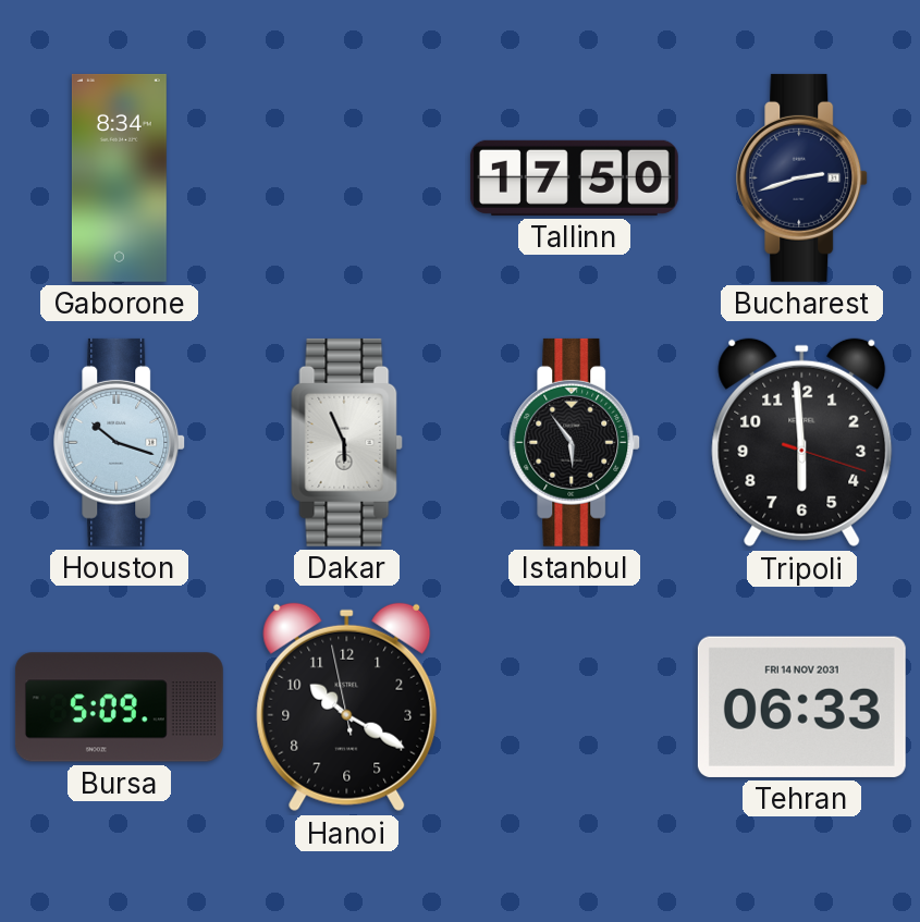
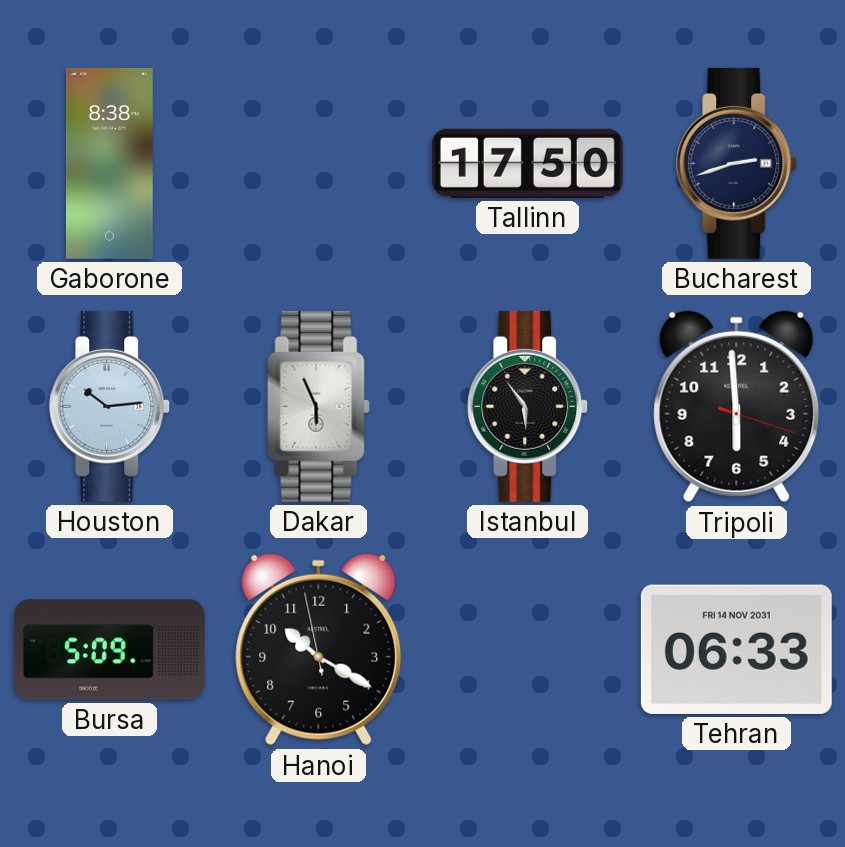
Gaborone: 8:34 -> 8:38
Houston: 10:18 -> 10:14
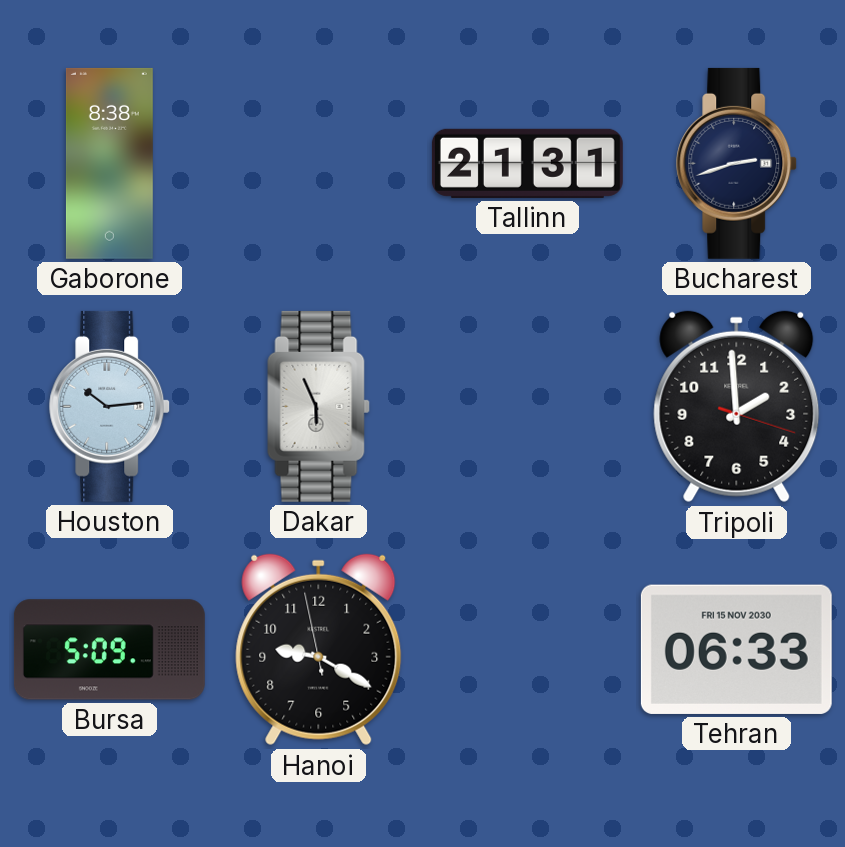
Tallinn: 17:50 -> 21:31
Istanbul: 5:54 -> none
Tripoli: 5:59 -> 1:59
Hanoi: 10:19 -> 9:19
Tehran date: FRI 14 NOV 2031 -> FRI 15 NOV 2030
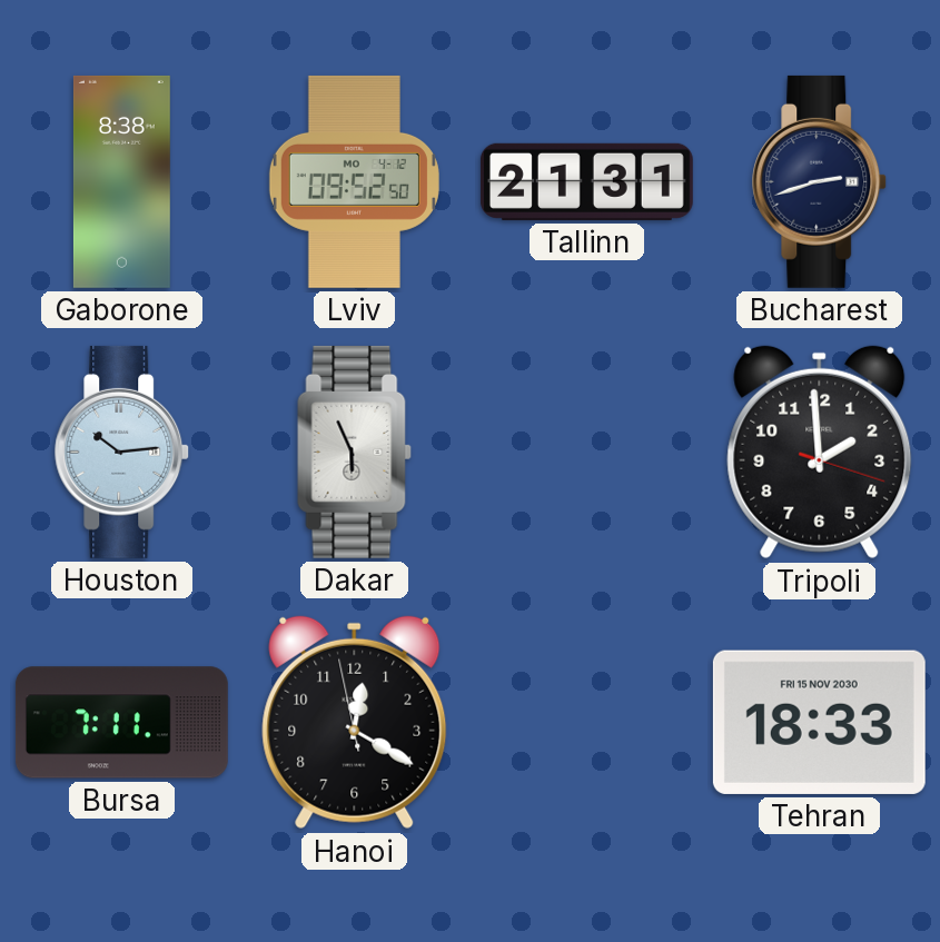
Lviv: none -> 09:52
Bursa: 5:09 -> 7:11
Hanoi: 9:19 -> 12:19
Tehran: 06:33 -> 18:33
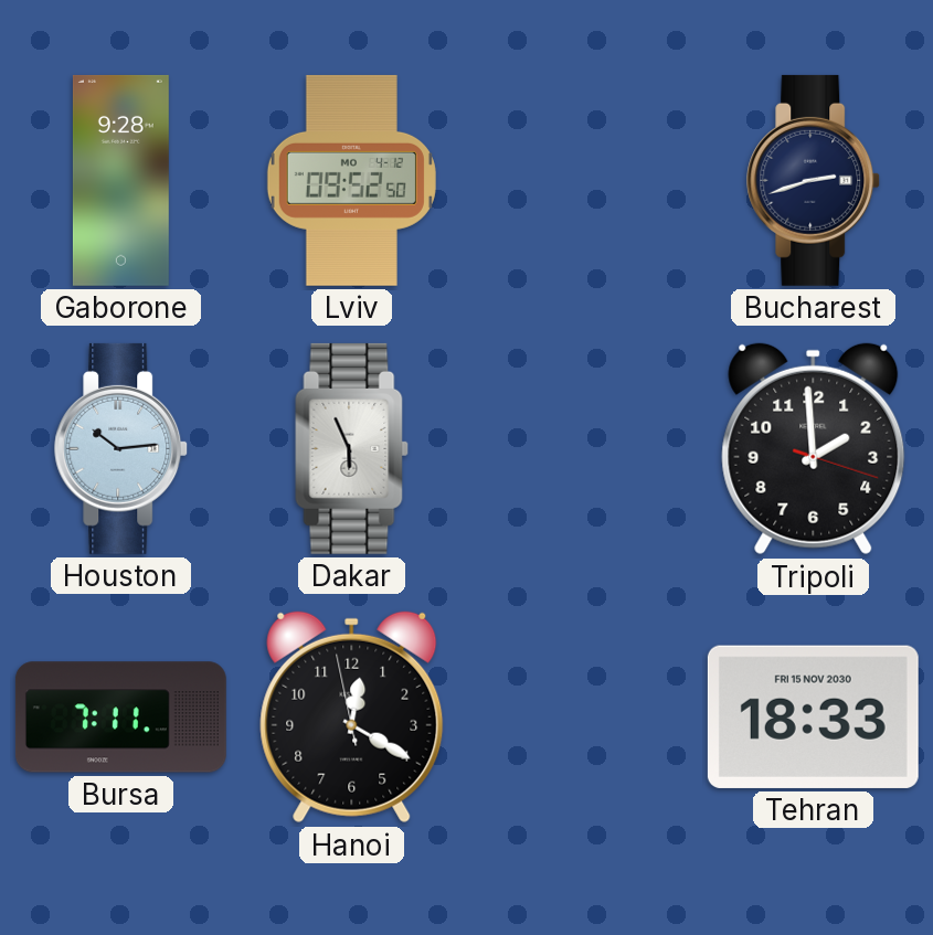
Gaborone: 8:38 -> 9:28
Tallinn: 21:31 -> none
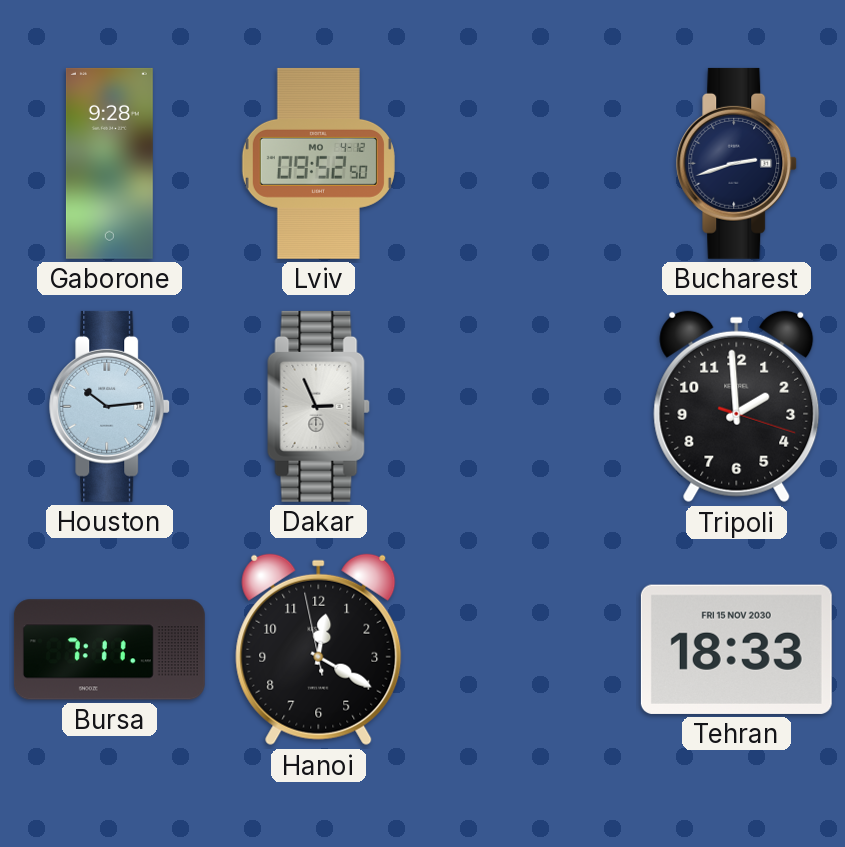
Dakar: 5:56 -> 2:56
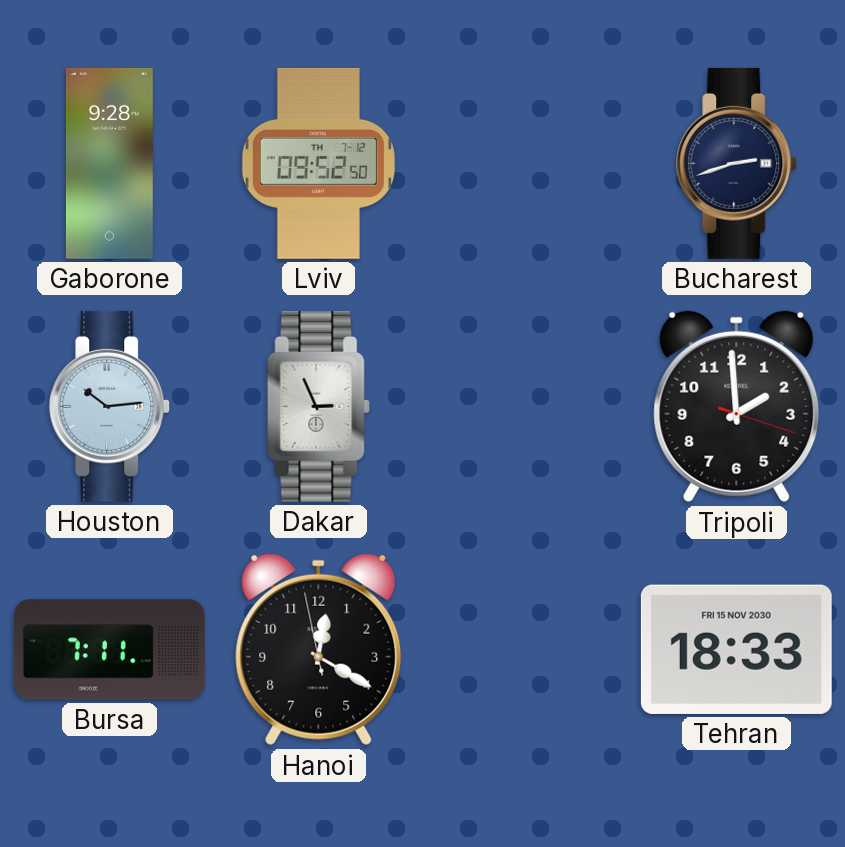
Lviv date: MO 4-12 -> TH 7-12
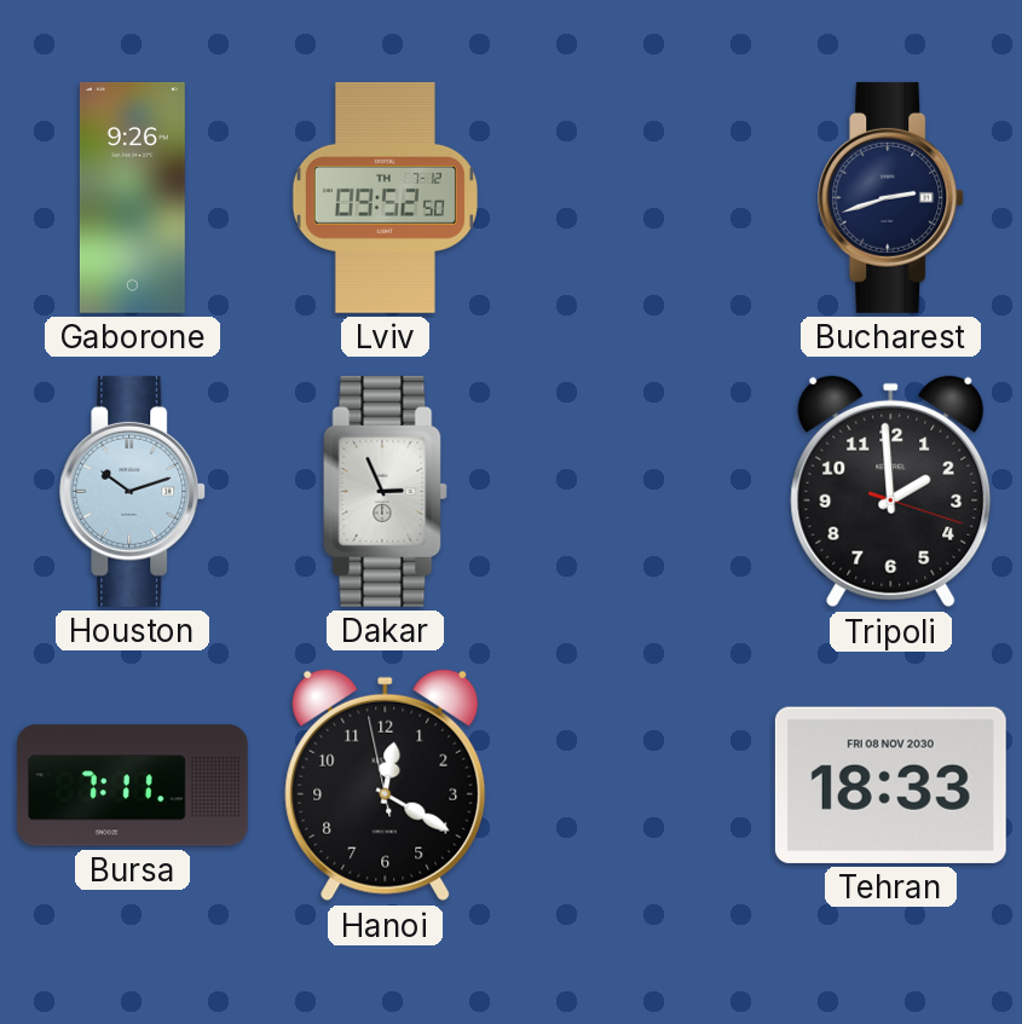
Gaborone: 9:28 -> 9:26
Houston: 10:14 -> 10:12
Tehran date: FRI 15 NOV 2030 -> FRI 08 NOV 2030
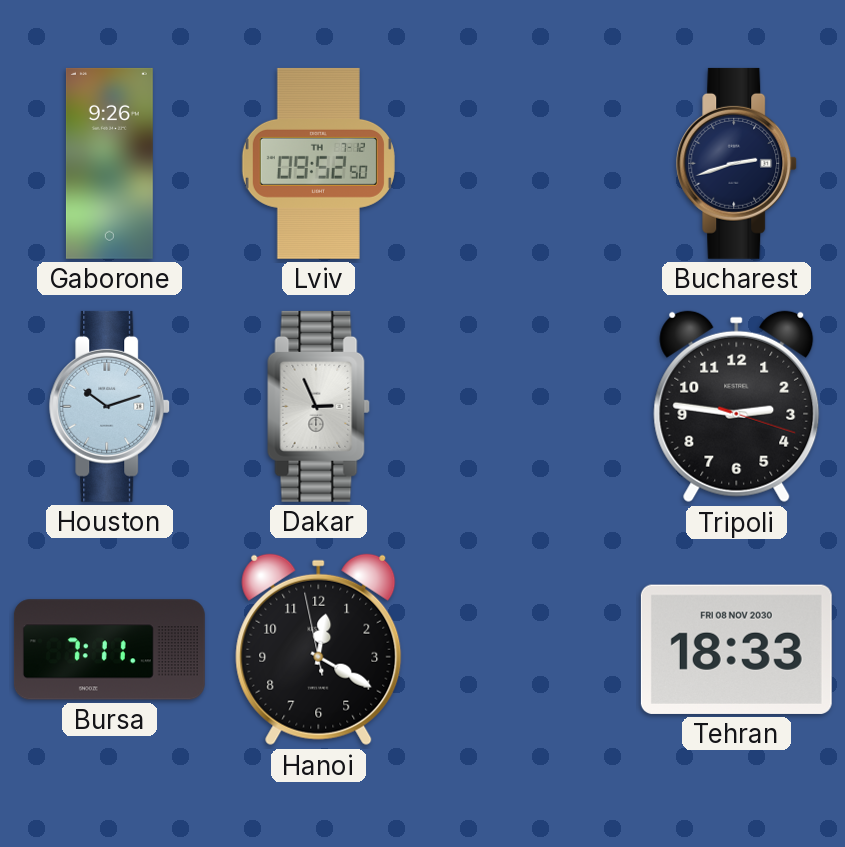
Tripoli: 1:59 -> 2:46
